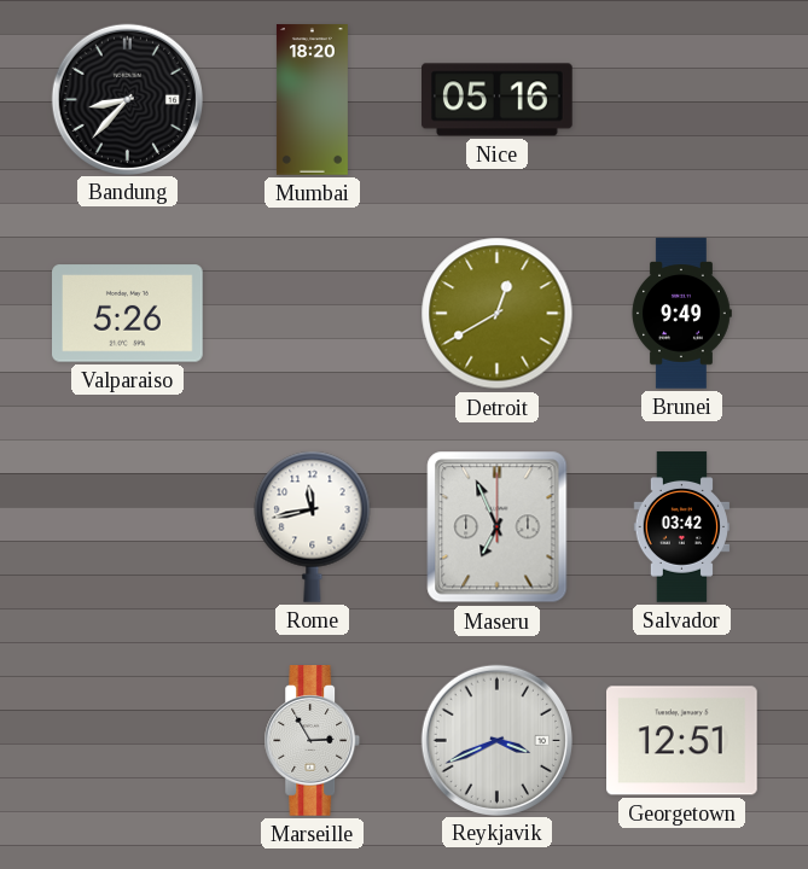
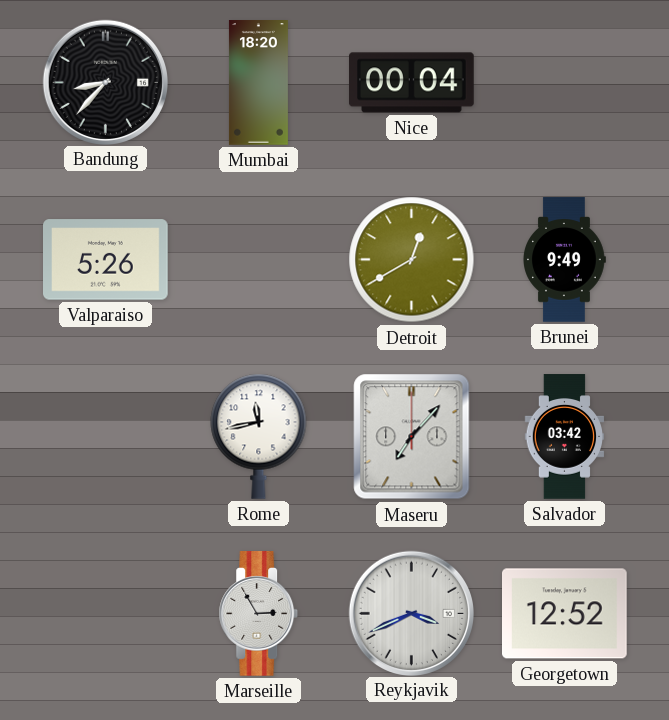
Nice: 05:16 -> 00:04
Maseru: 6:56 -> 7:07
Georgetown: 12:51 -> 12:52
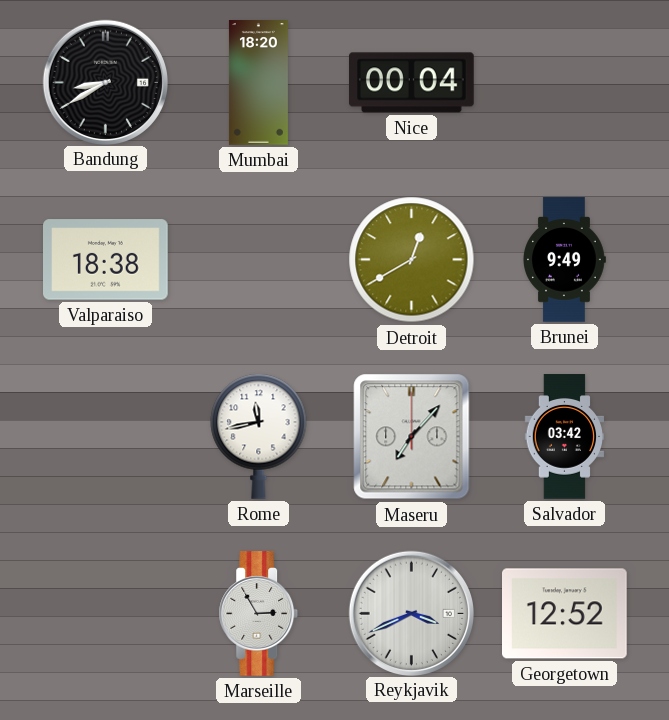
Bandung: 8:37 -> 8:40
Valparaiso: 5:26 -> 18:38
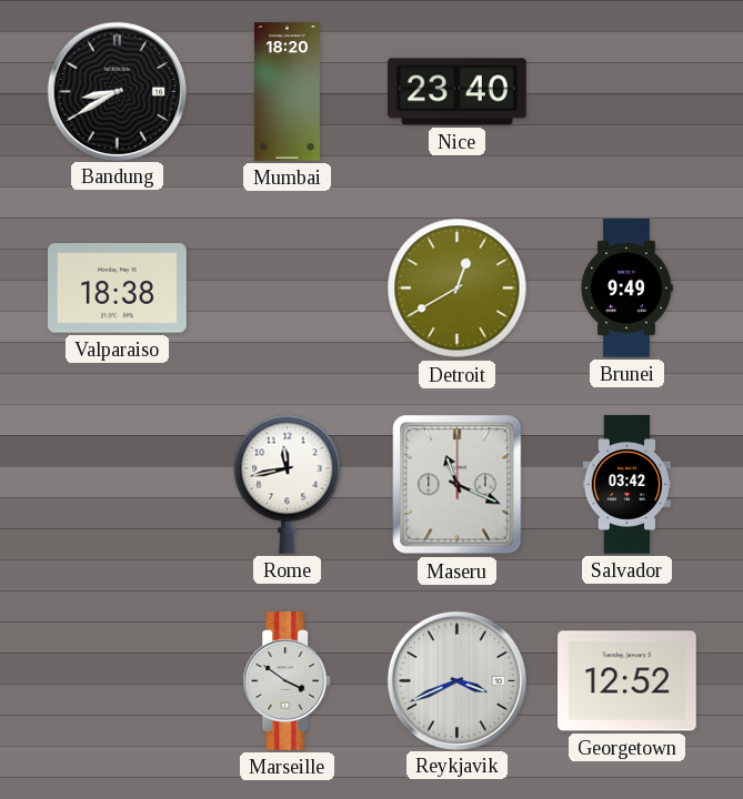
Nice: 00:04 -> 23:40
Maseru: 7:07 -> 11:19
Marseille: 2:55 -> 3:51
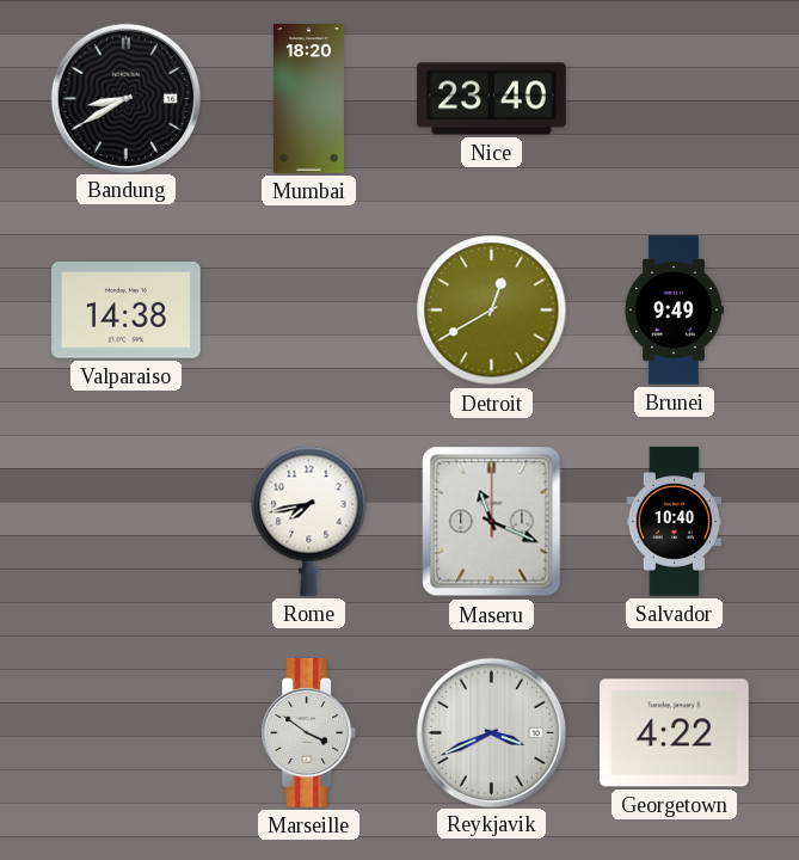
Valparaiso: 18:38 -> 14:38
Rome: 11:43 -> 7:43
Salvador: 03:42 -> 10:40
Georgetown: 12:52 -> 4:22
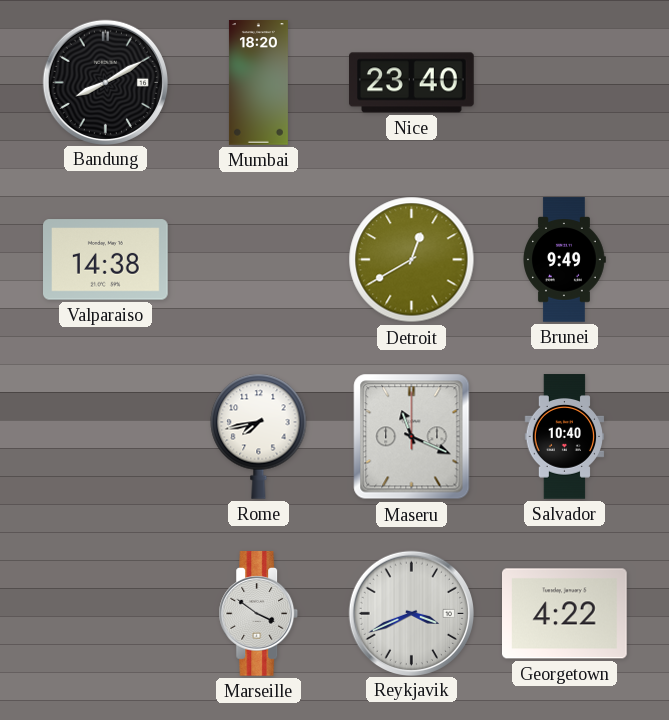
Bandung: 8:40 -> 8:10
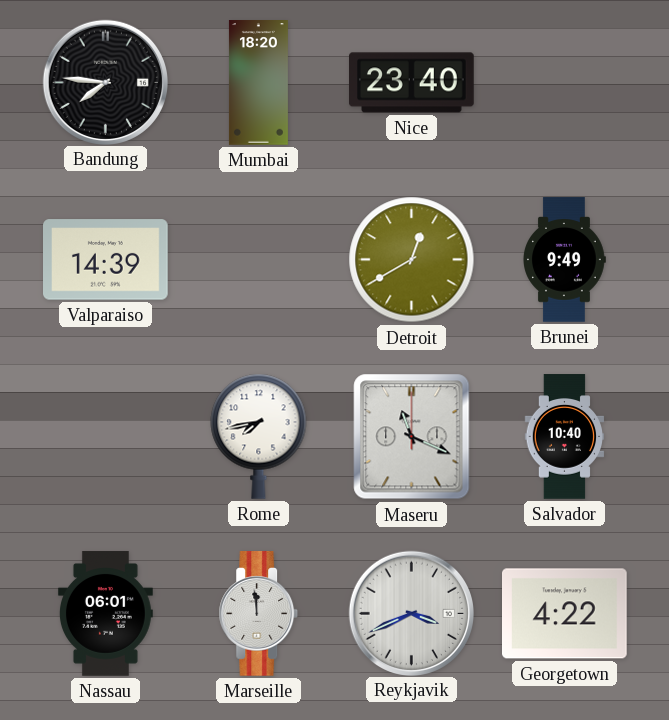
Bandung: 8:10 -> 7:46
Valparaiso: 14:38 -> 14:39
Nassau: none -> 06:01
Marseille: 3:51 -> 11:59
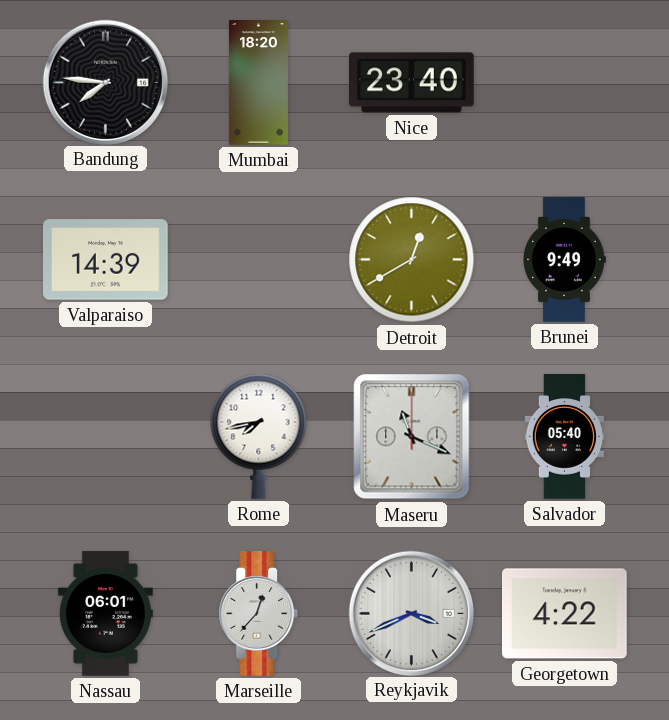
Salvador: 10:40 -> 05:40
Marseille: 11:59 -> 12:37
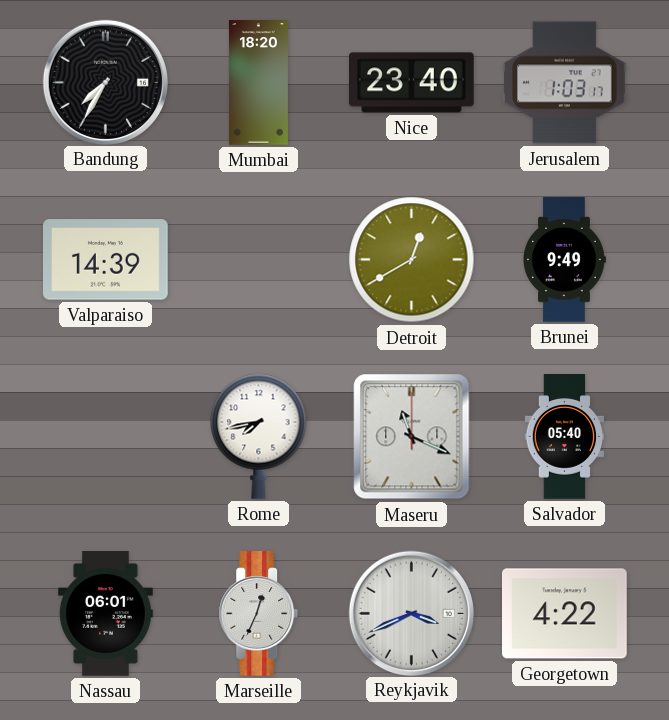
Bandung: 7:46 -> 7:35
Jerusalem: none -> 1:03
Marseille: 12:37 -> 12:34
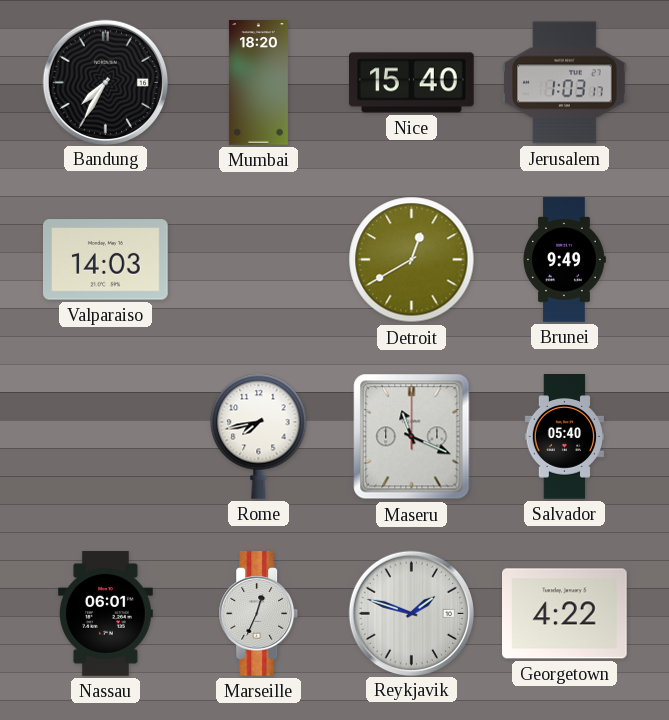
Nice: 23:40 -> 15:40
Valparaiso: 14:39 -> 14:03
Reykjavik: 3:41 -> 1:48
